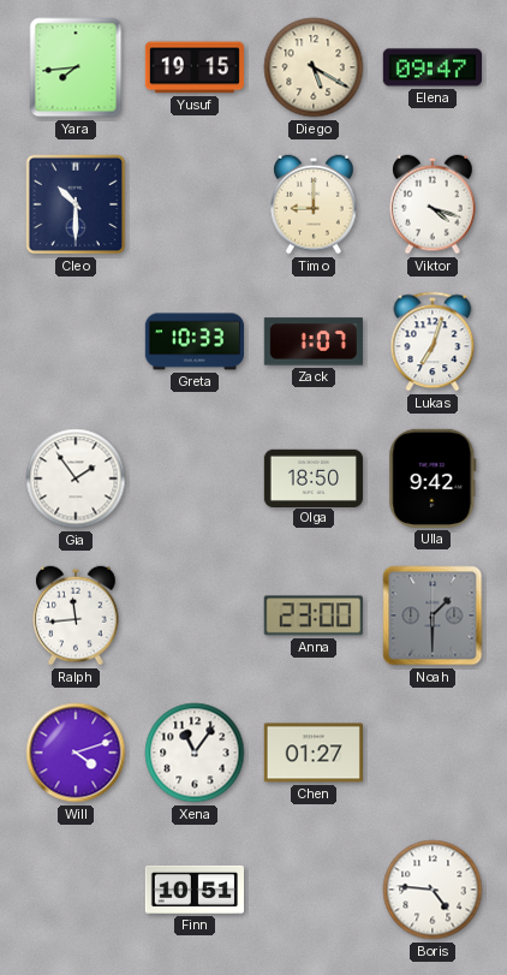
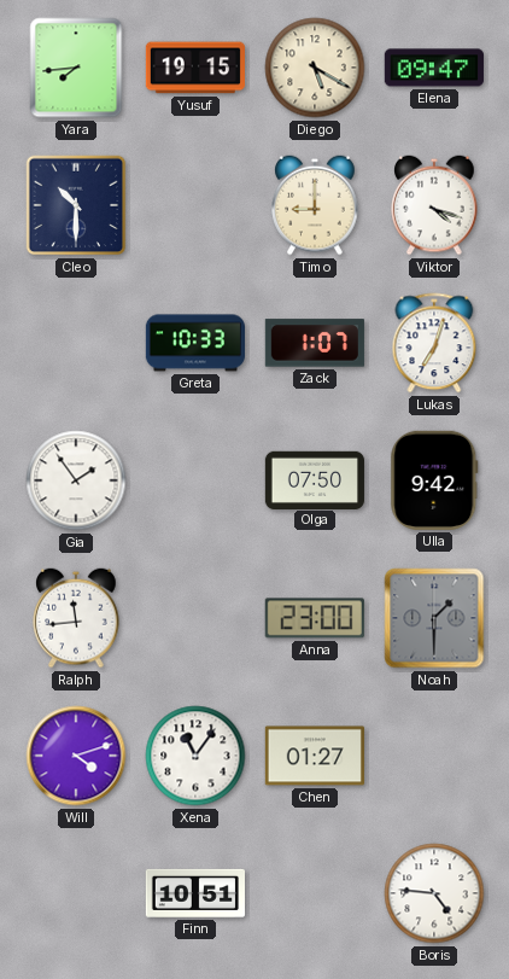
Olga: 18:50 -> 07:50
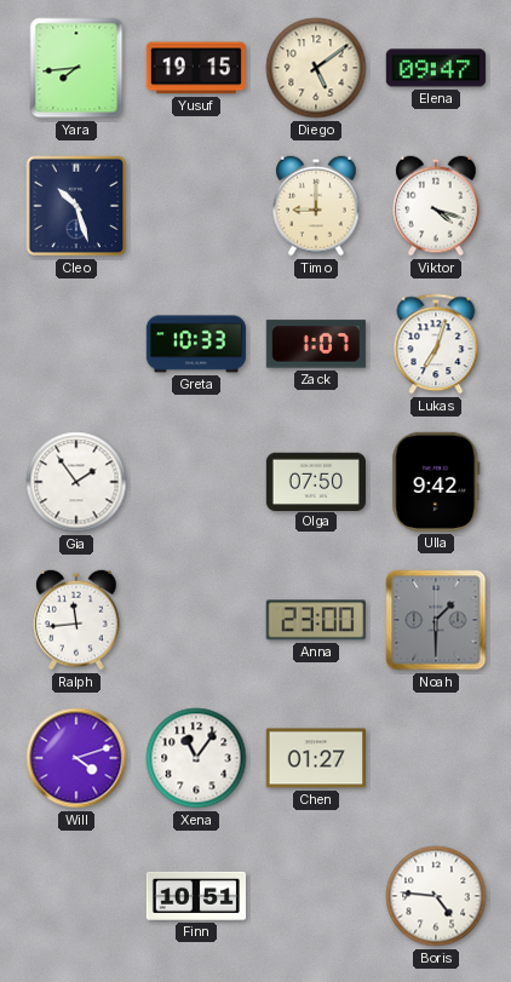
Diego: 5:20 -> 5:09
Cleo: 10:30 -> 10:27
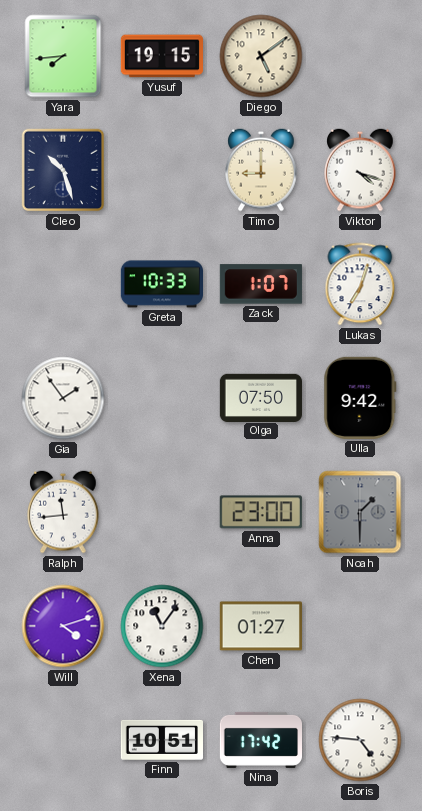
Elena: 09:47 -> none
Nina: none -> 17:42
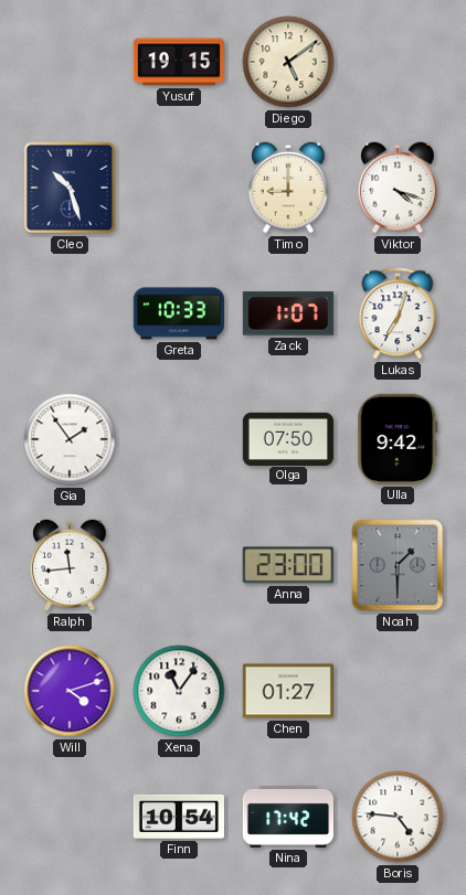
Yara: 7:44 -> none
Finn: 10:51 -> 10:54
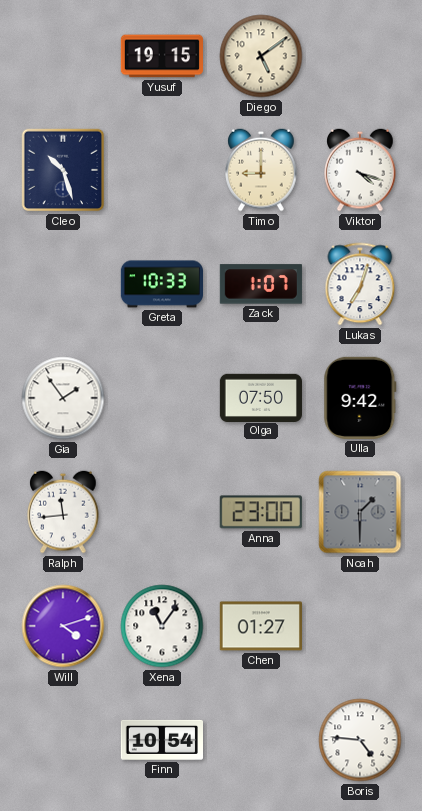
Nina: 17:42 -> none
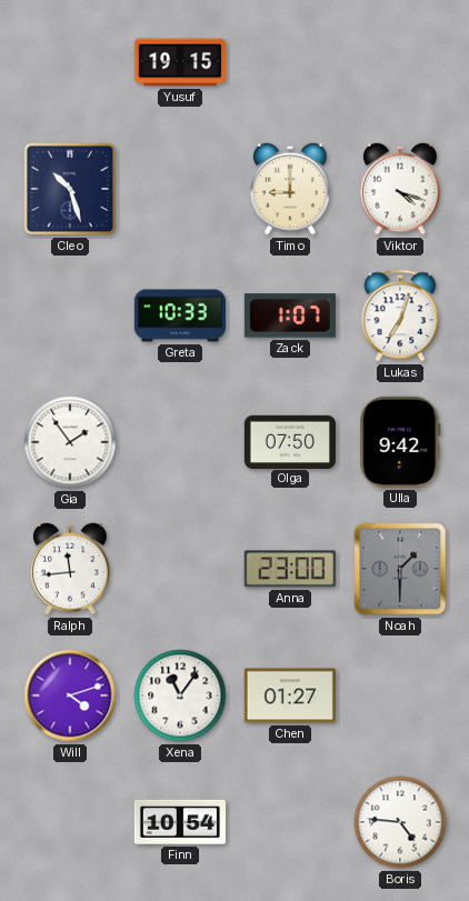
Diego: 5:09 -> none
